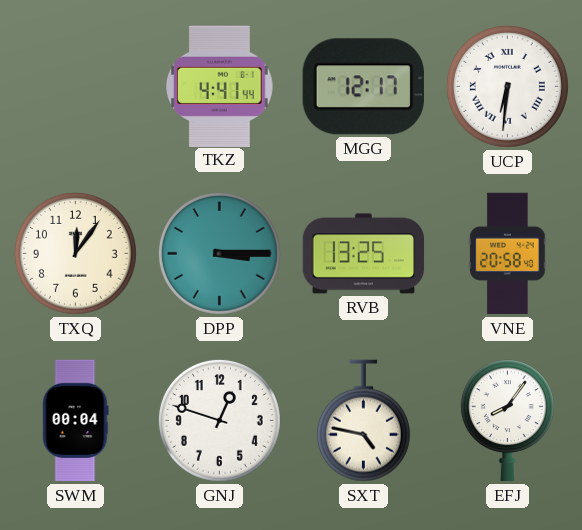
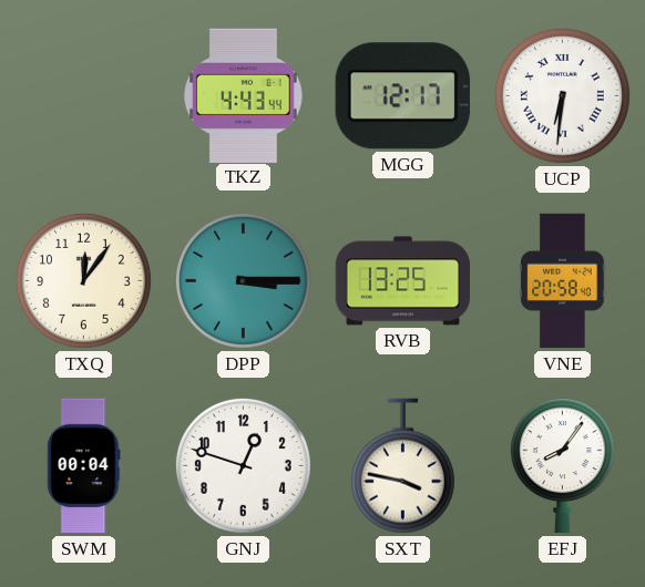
TKZ: 4:41 -> 4:43
SXT: 4:47 -> 3:47
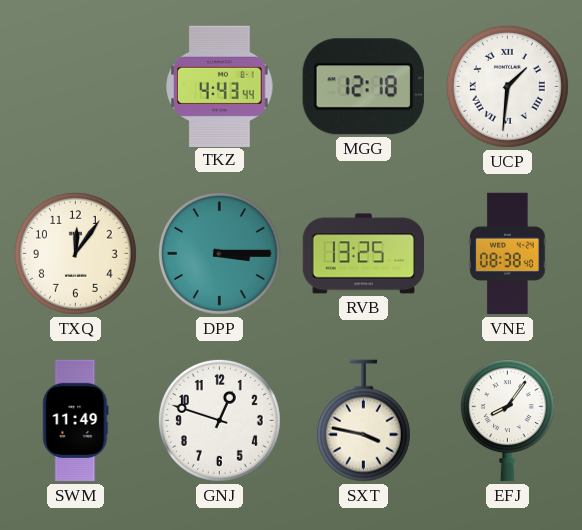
MGG: 12:17 -> 12:18
UCP: 6:31 -> 1:31
VNE: 20:58 -> 08:38
SWM: 00:04 -> 11:49
